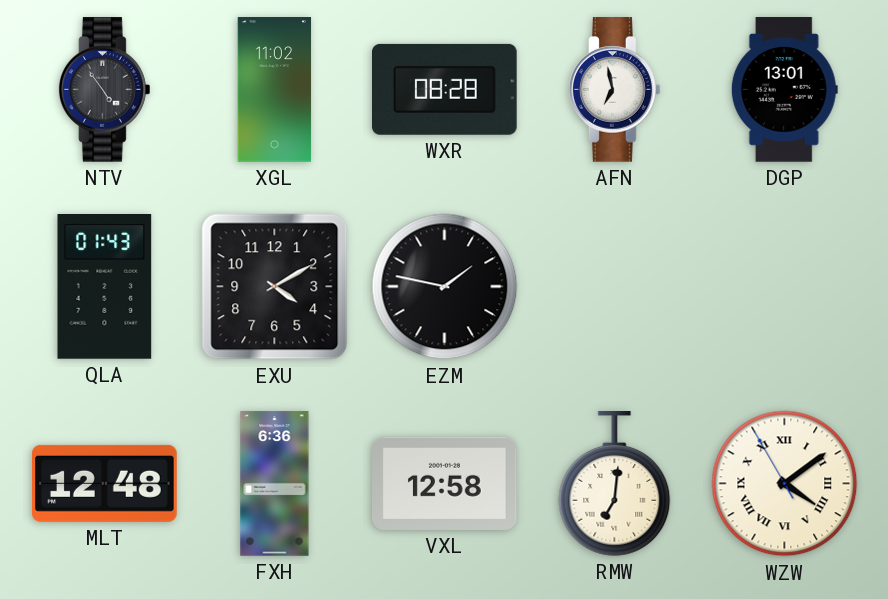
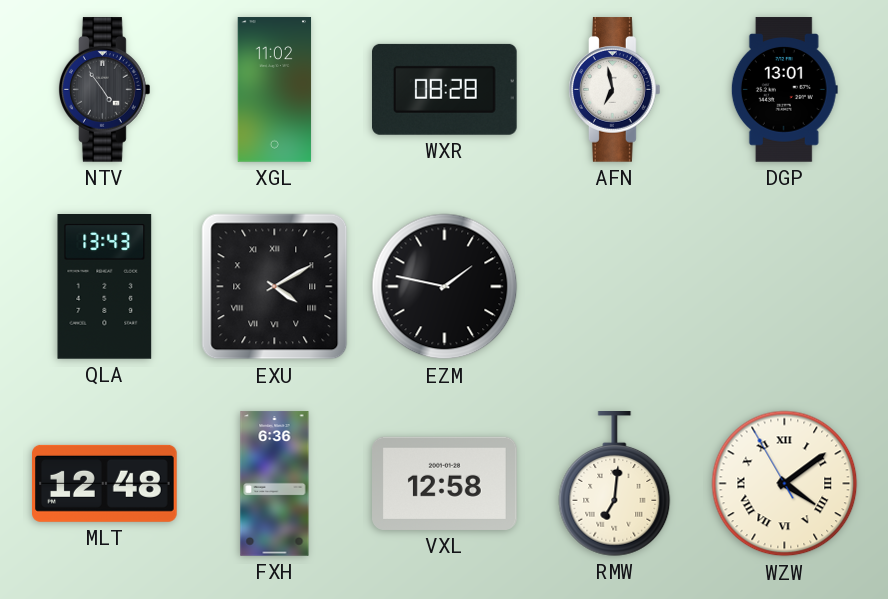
QLA: 01:43 -> 13:43
EXU numerals: Arabic -> Roman
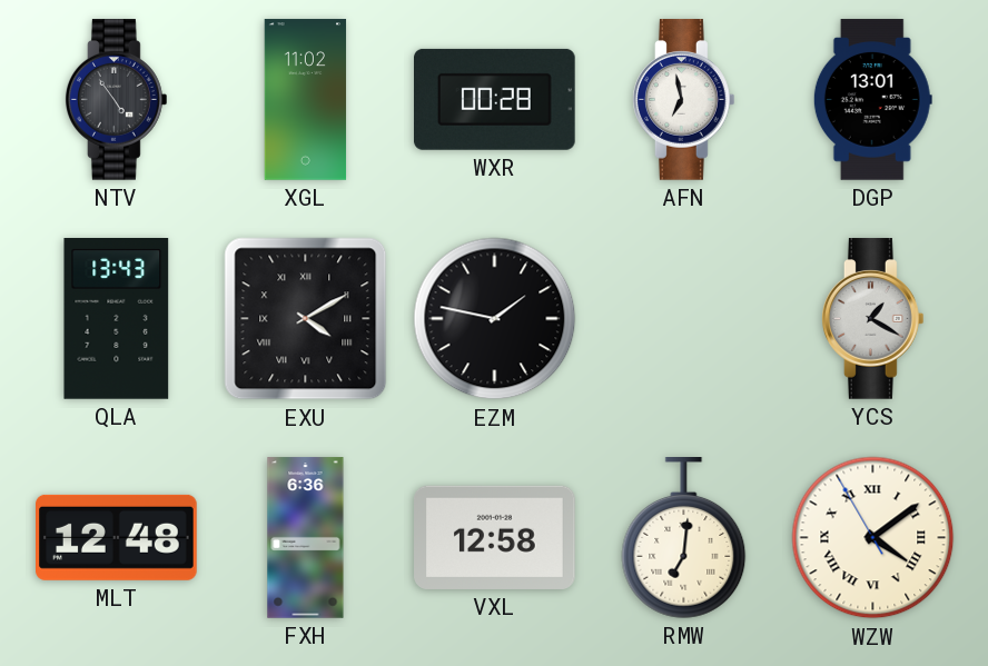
WXR: 08:28 -> 00:28
YCS: none -> 1:20
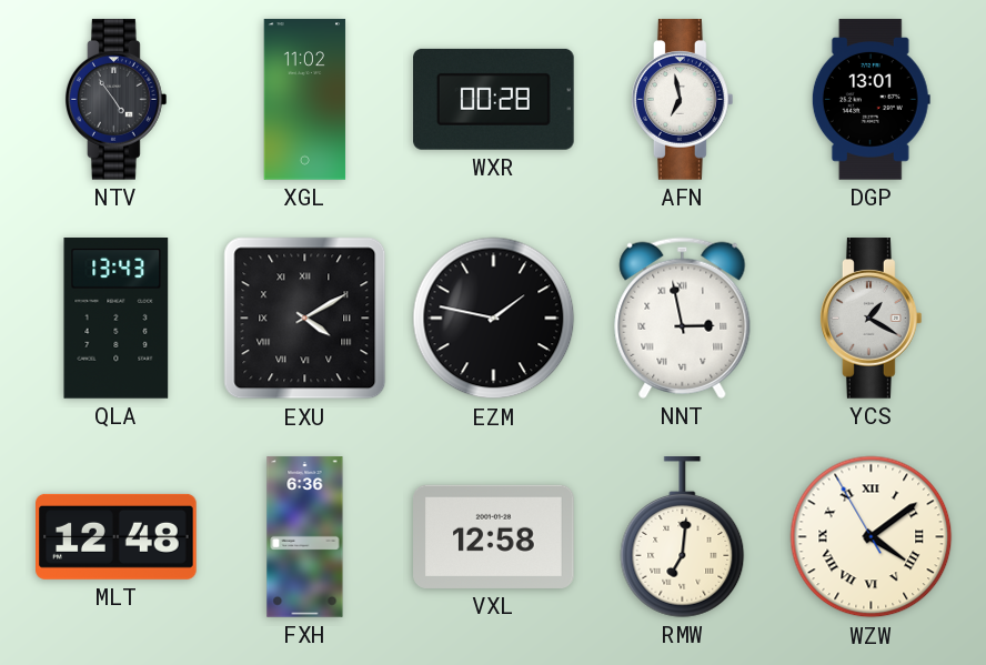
NNT: none -> 2:58
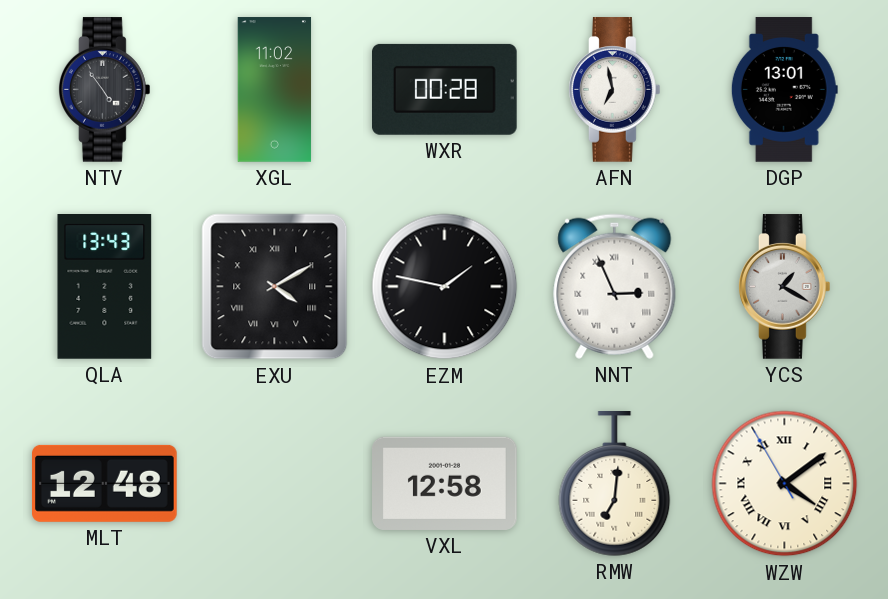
NNT: 2:58 -> 2:56
FXH: 6:36 -> none
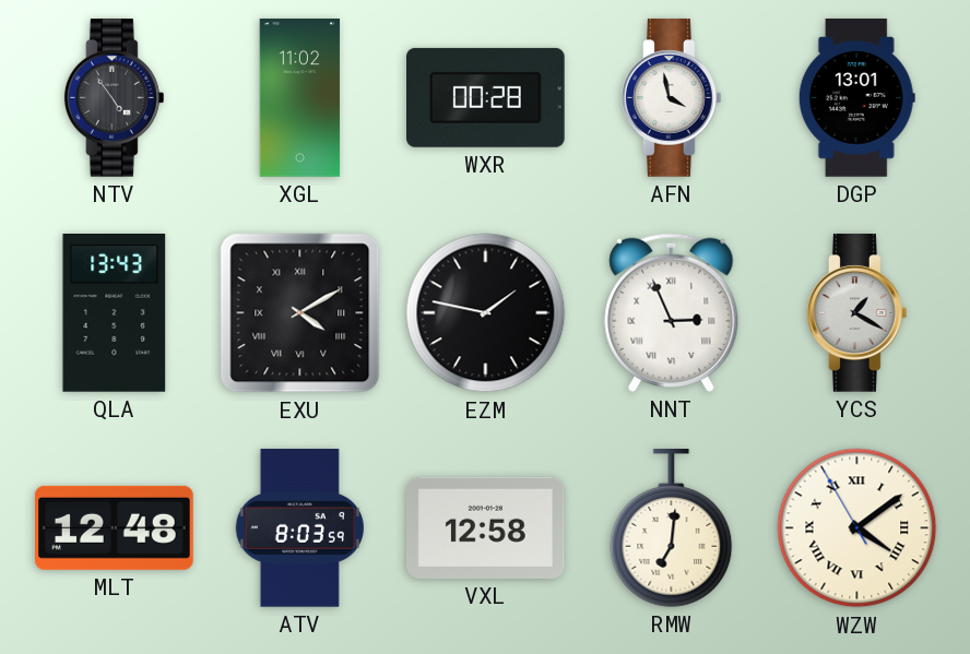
AFN: 6:58 -> 3:58
ATV: none -> 8:03
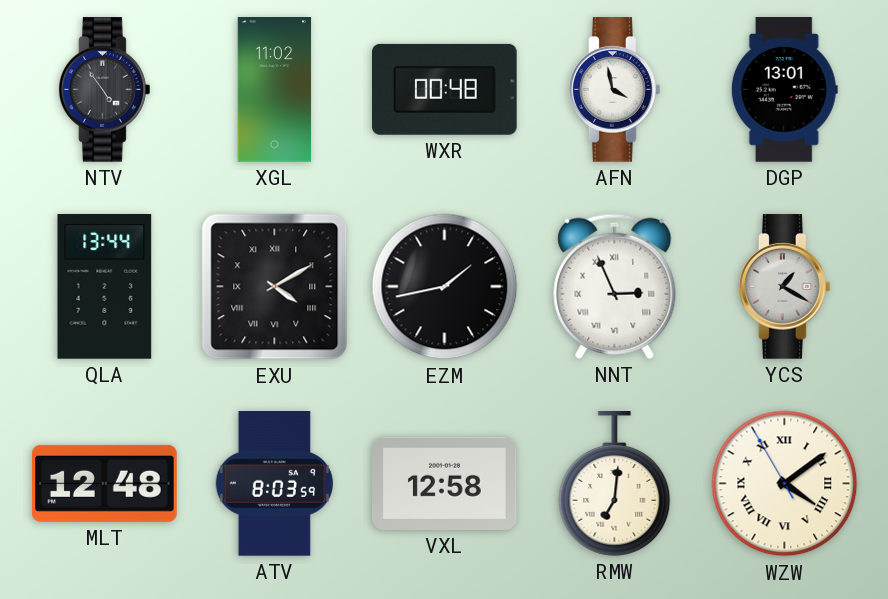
WXR: 00:28 -> 00:48
QLA: 13:43 -> 13:44
EZM: 1:47 -> 1:43
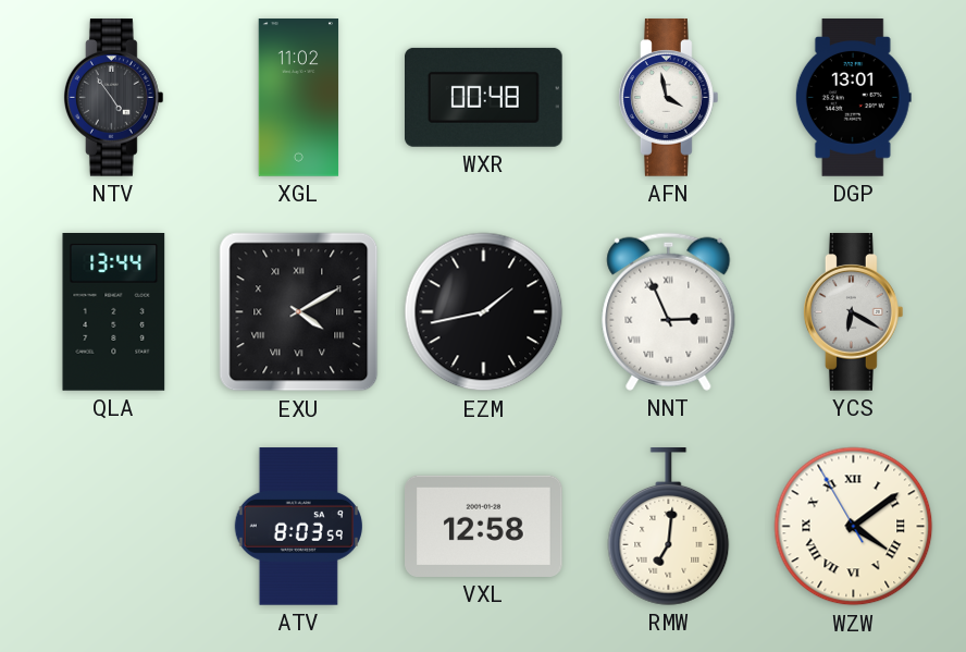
YCS: 1:20 -> 6:20
MLT: 12:48 -> none
